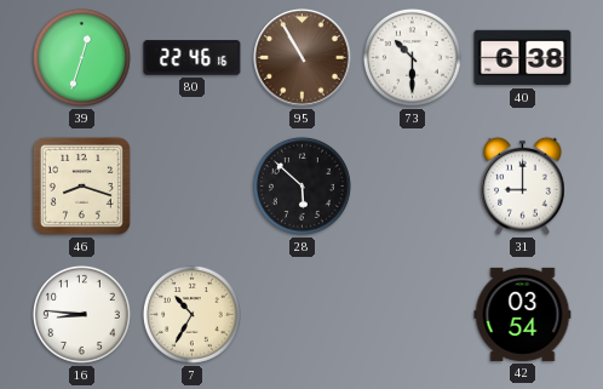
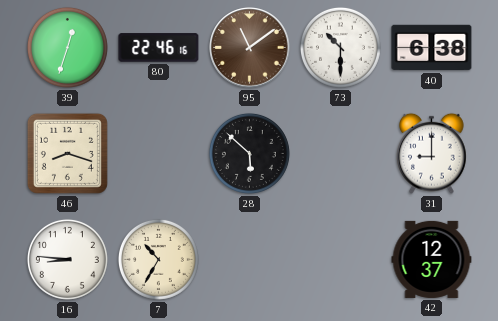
95: 10:55 -> 11:09
42: 03:54 -> 12:37
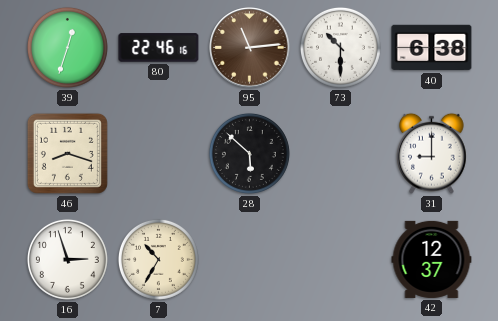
95: 11:09 -> 11:14
16: 8:46 -> 2:57
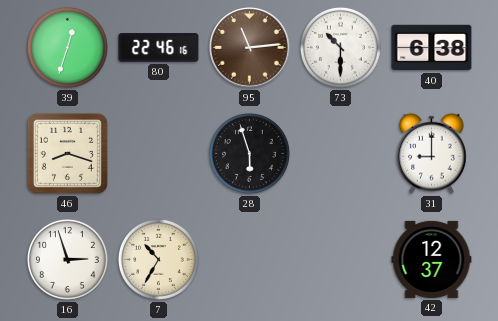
28: 5:52 -> 5:57
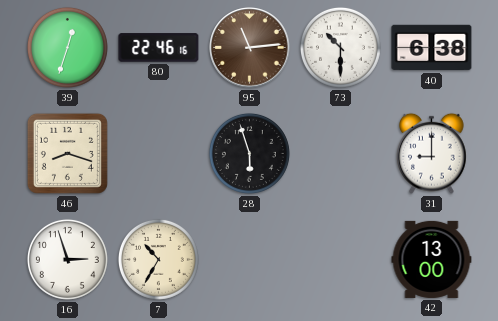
42: 12:37 -> 13:00
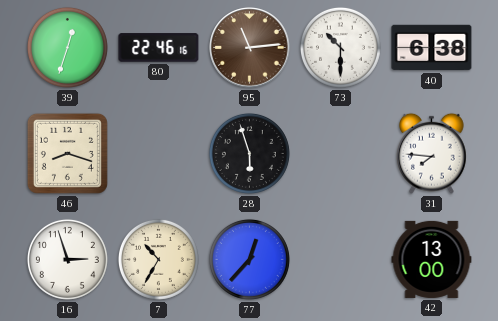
31: 9:00 -> 7:46
77: none -> 12:37
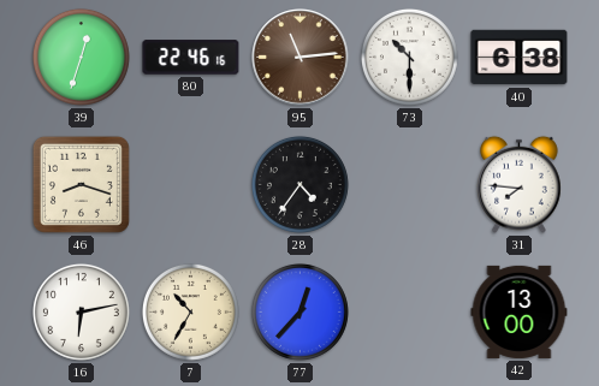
28: 5:57 -> 4:36
16: 2:57 -> 6:13
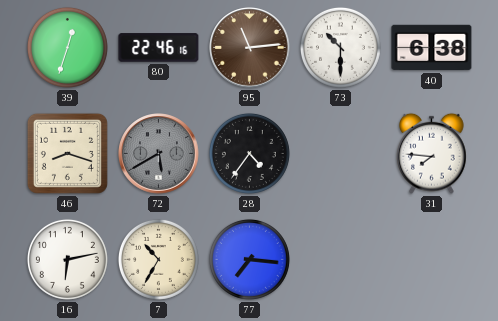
72: none -> 5:40
77: 12:37 -> 7:16
42: 13:00 -> none
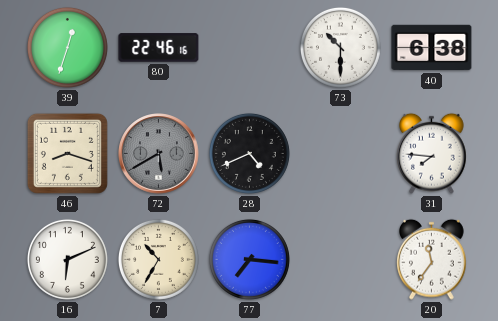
95: 11:14 -> none
28: 4:36 -> 4:41
16: 6:13 -> 6:11
20: none -> 11:36
